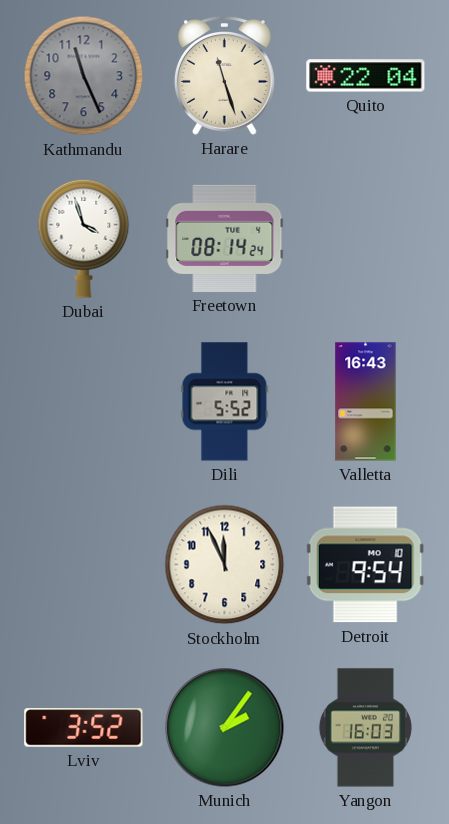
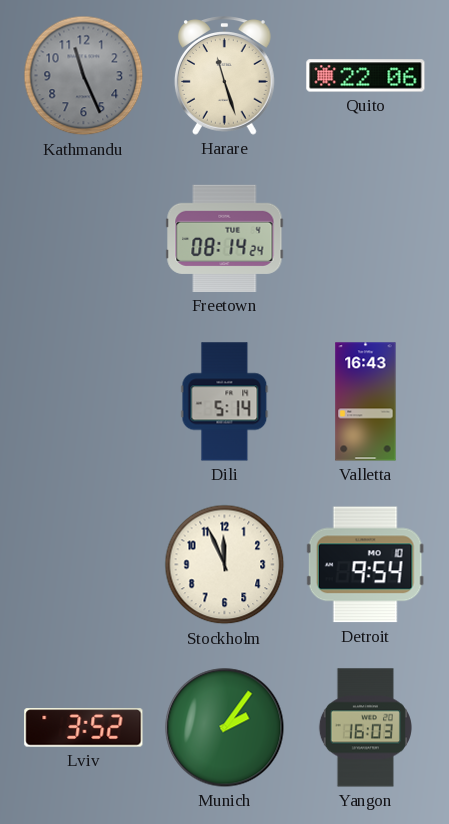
Quito: 22:04 -> 22:06
Dubai: 3:57 -> none
Dili: 5:52 -> 5:14
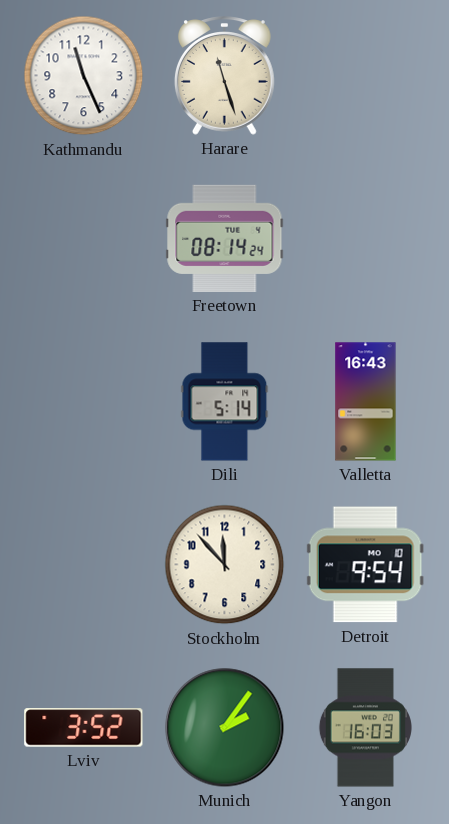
Kathmandu dial: grey -> white
Quito: 22:06 -> none
Stockholm: 11:56 -> 11:53
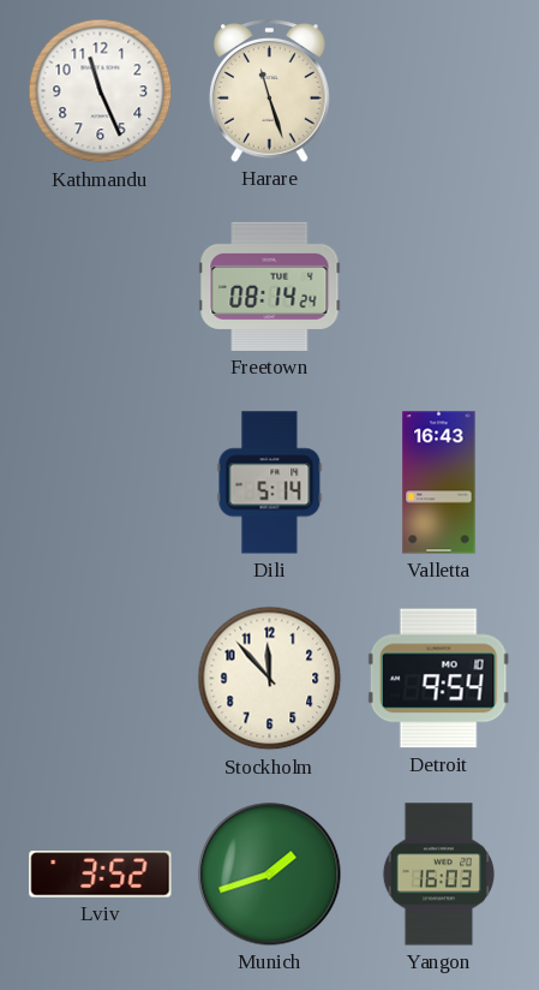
Munich: 2:06 -> 1:42
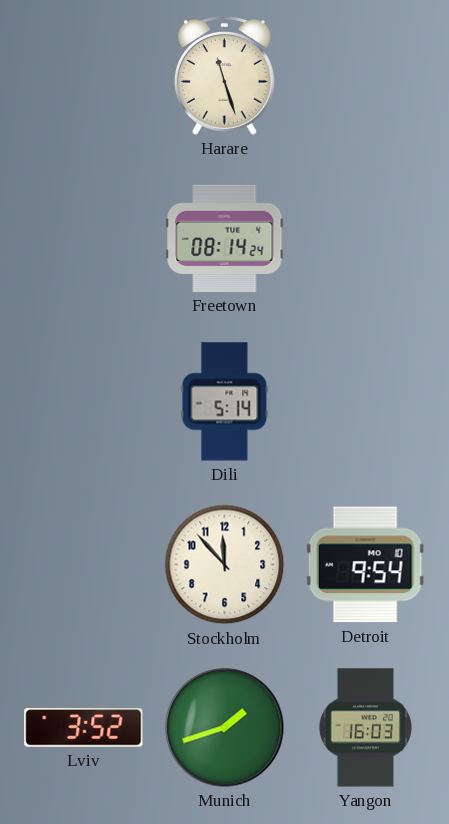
Kathmandu: 11:26 -> none
Valletta: 16:43 -> none
